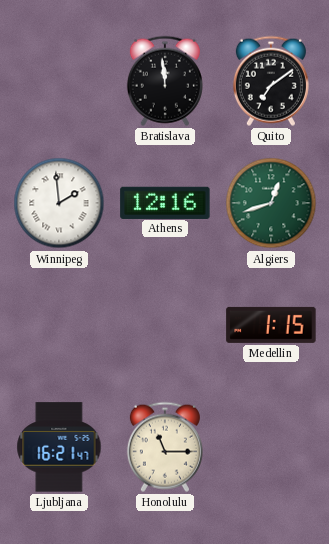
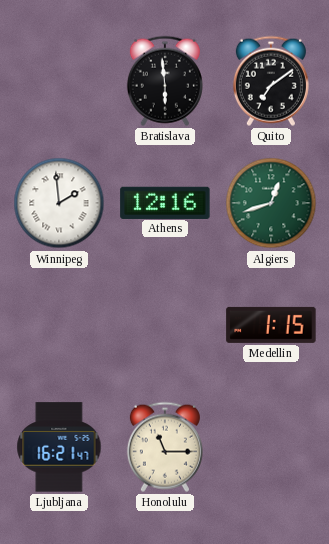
Bratislava: 11:59 -> 5:59
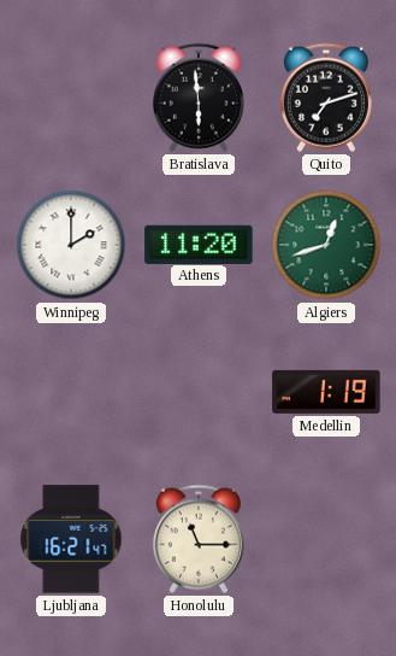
Quito: 7:09 -> 7:12
Winnipeg: 1:59 -> 2:00
Athens: 12:16 -> 11:20
Medellin: 1:15 -> 1:19
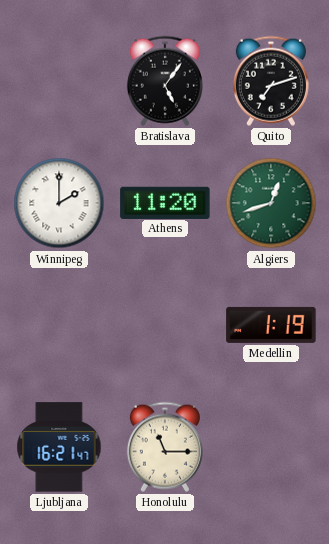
Bratislava: 5:59 -> 5:06
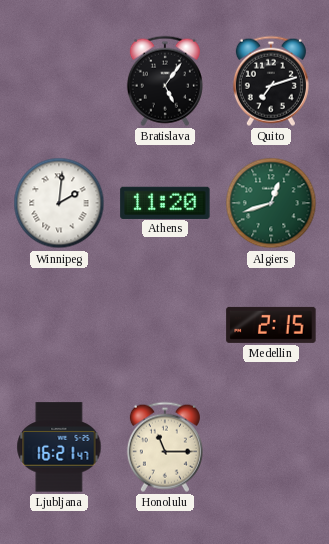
Winnipeg: 2:00 -> 2:01
Medellin: 1:19 -> 2:15
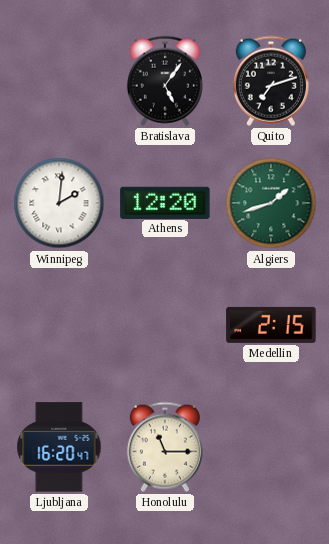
Athens: 11:20 -> 12:20
Algiers: 12:42 -> 1:42
Ljubljana: 16:21 -> 16:20
